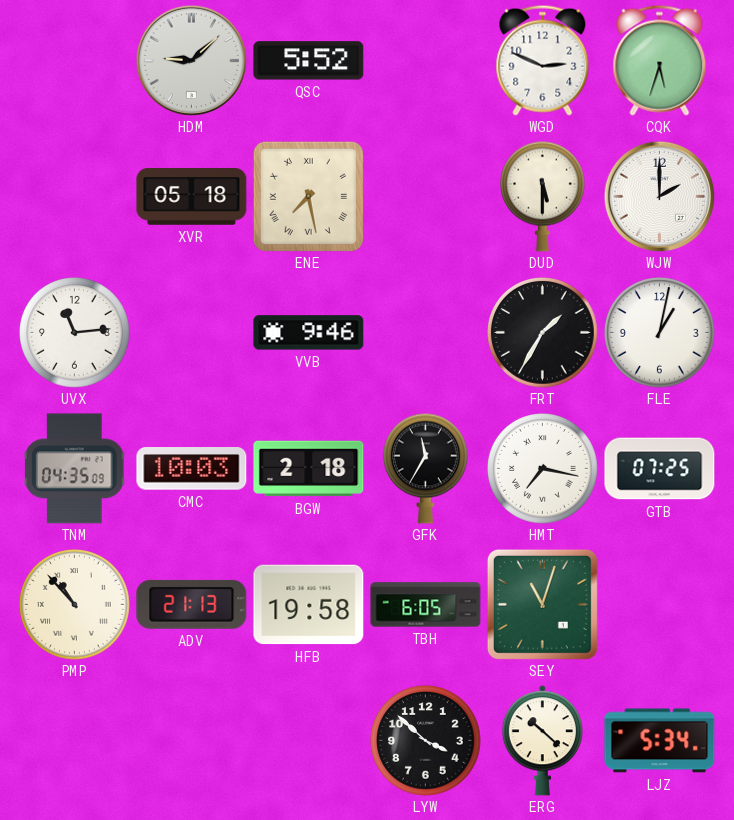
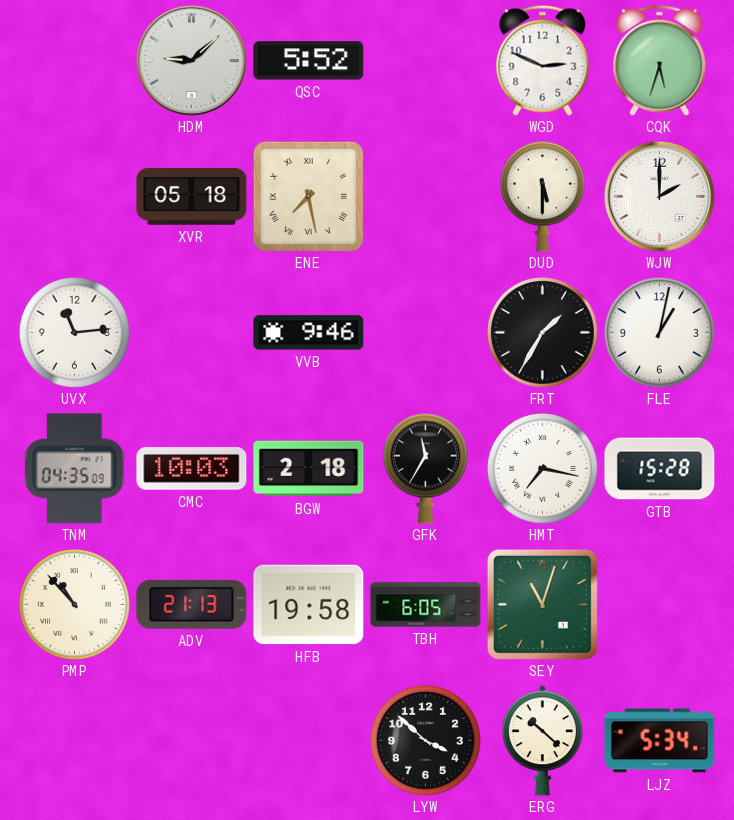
GTB: 07:25 -> 15:28
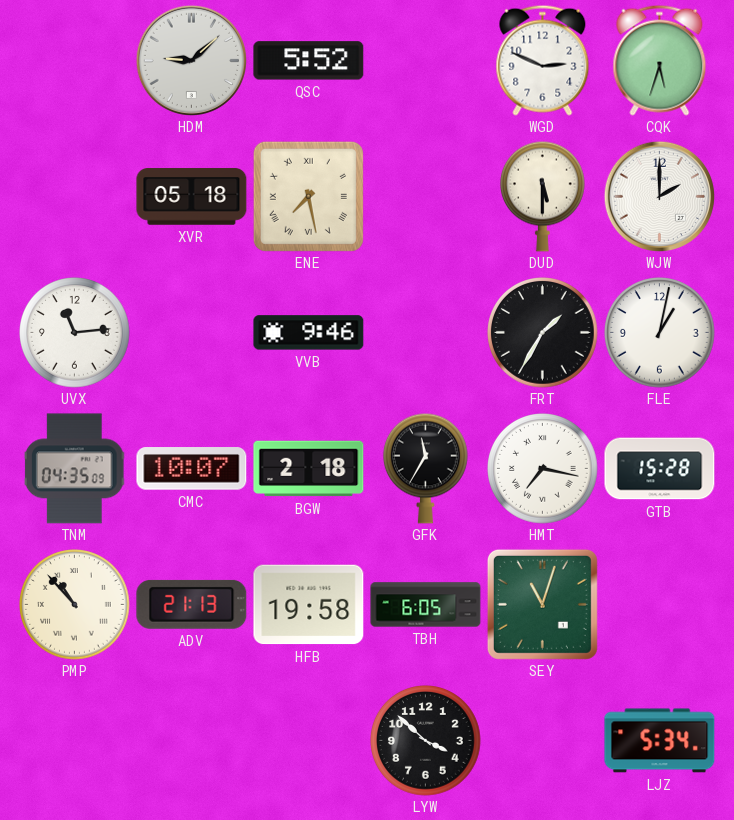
CMC: 10:03 -> 10:07
ERG: 10:22 -> none
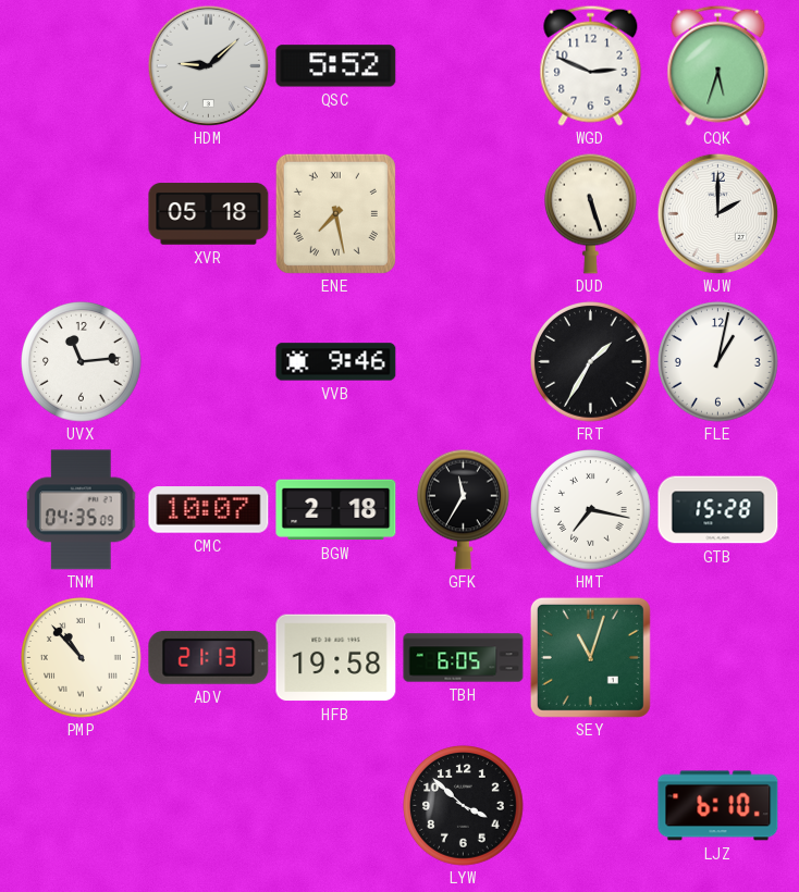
DUD: 5:30 -> 5:27
LJZ: 5:34 -> 6:10
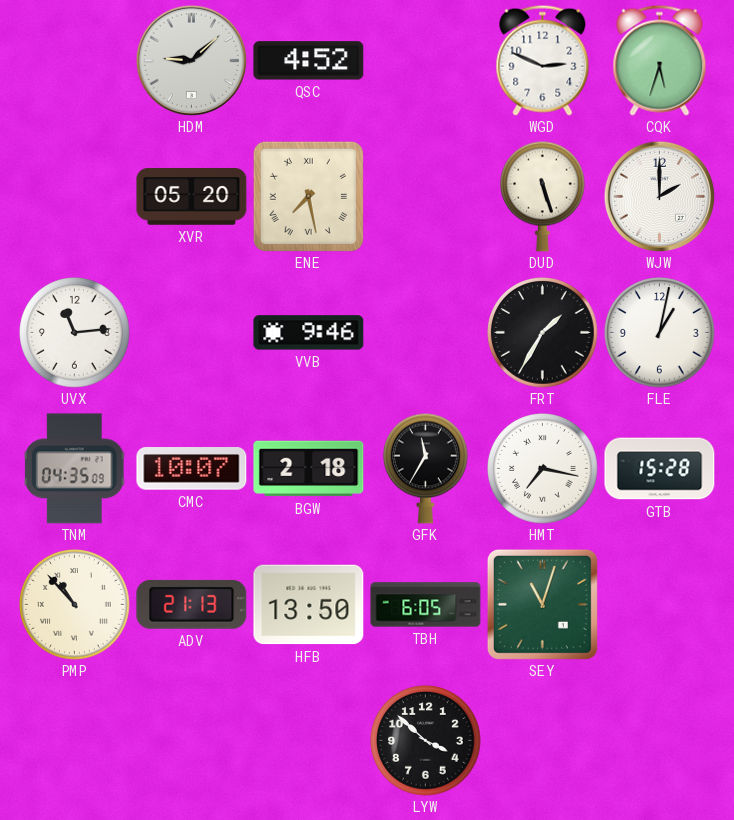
QSC: 5:52 -> 4:52
XVR: 05:18 -> 05:20
HFB: 19:58 -> 13:50
LJZ: 6:10 -> none
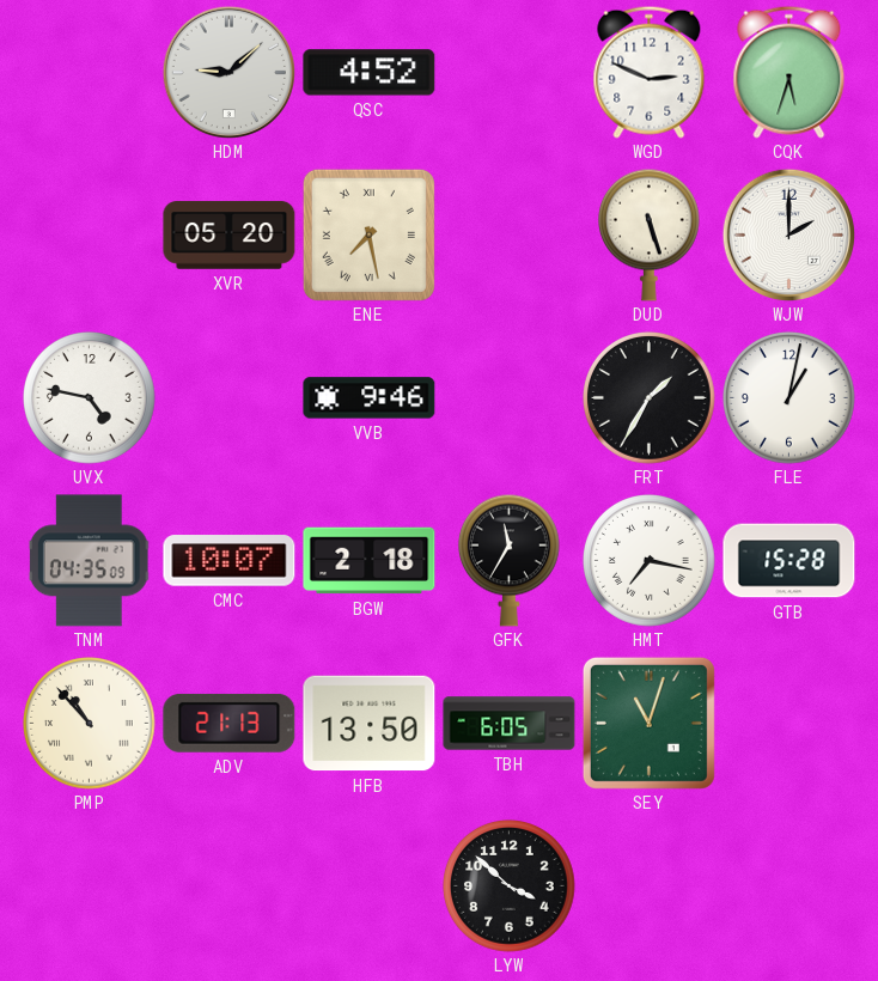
UVX: 11:14 -> 4:47
